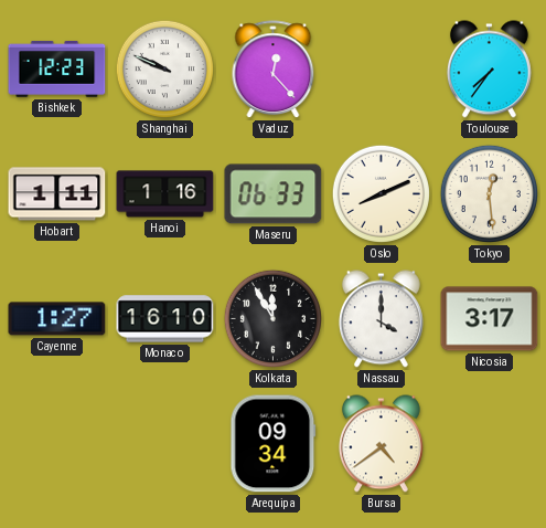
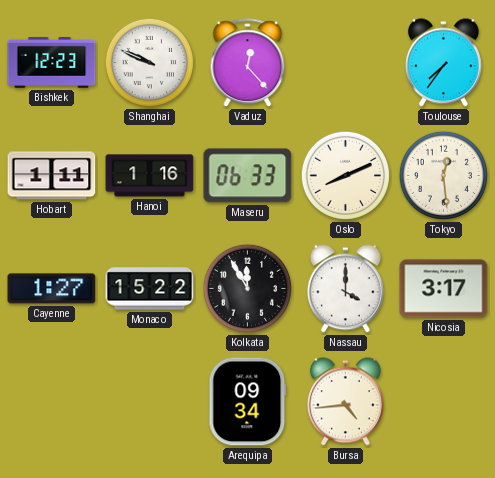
Monaco: 16:10 -> 15:22
Bursa: 4:39 -> 4:44
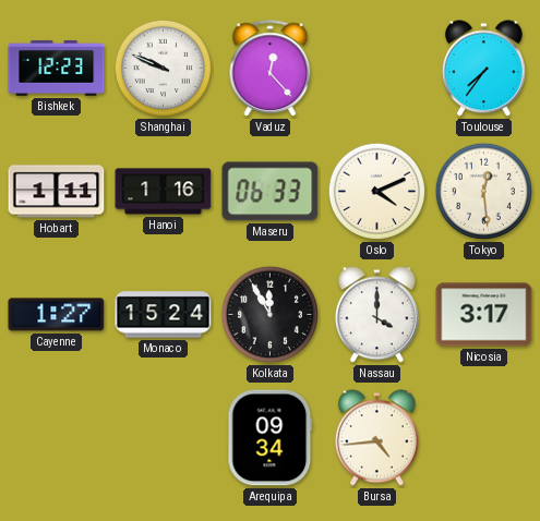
Oslo: 8:11 -> 4:11
Monaco: 15:22 -> 15:24
